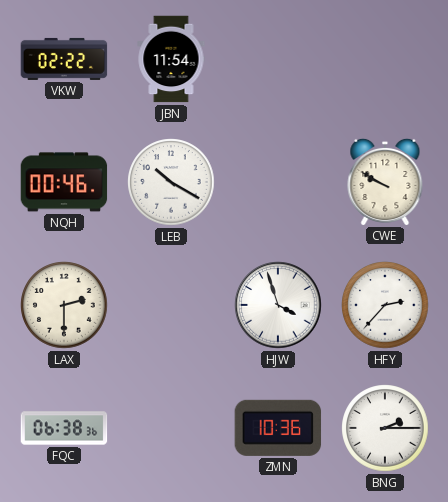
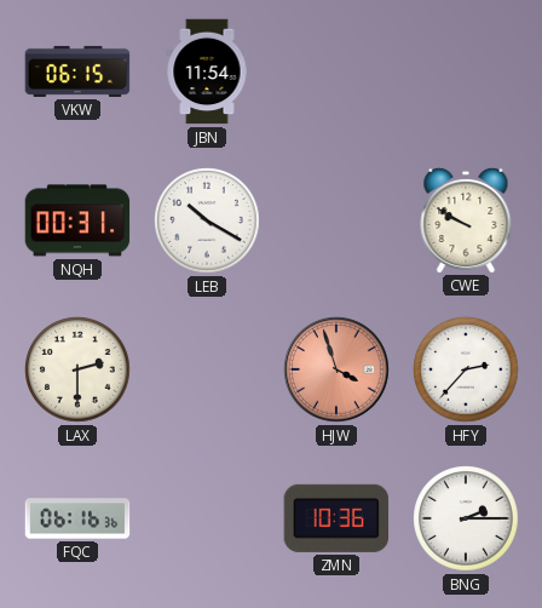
VKW: 02:22 -> 06:15
NQH: 00:46 -> 00:31
HJW dial: white -> salmon
FQC: 06:38 -> 06:16
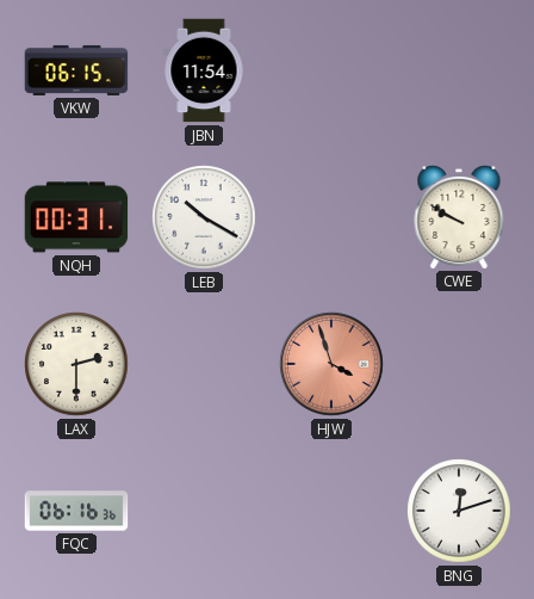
HFY: 2:37 -> none
ZMN: 10:36 -> none
BNG: 2:15 -> 12:12
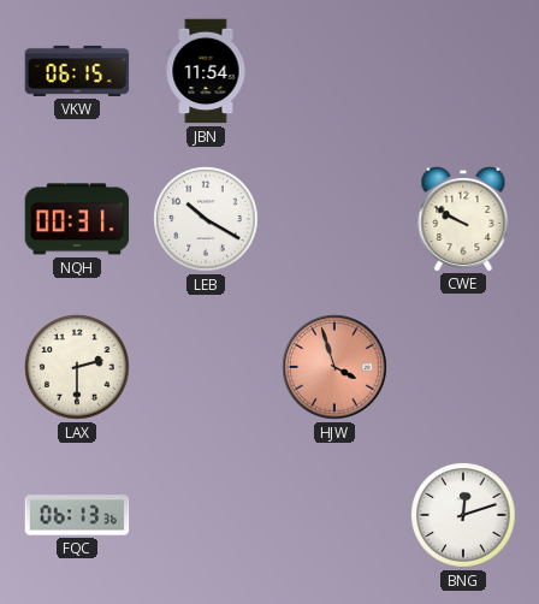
FQC: 06:16 -> 06:13
